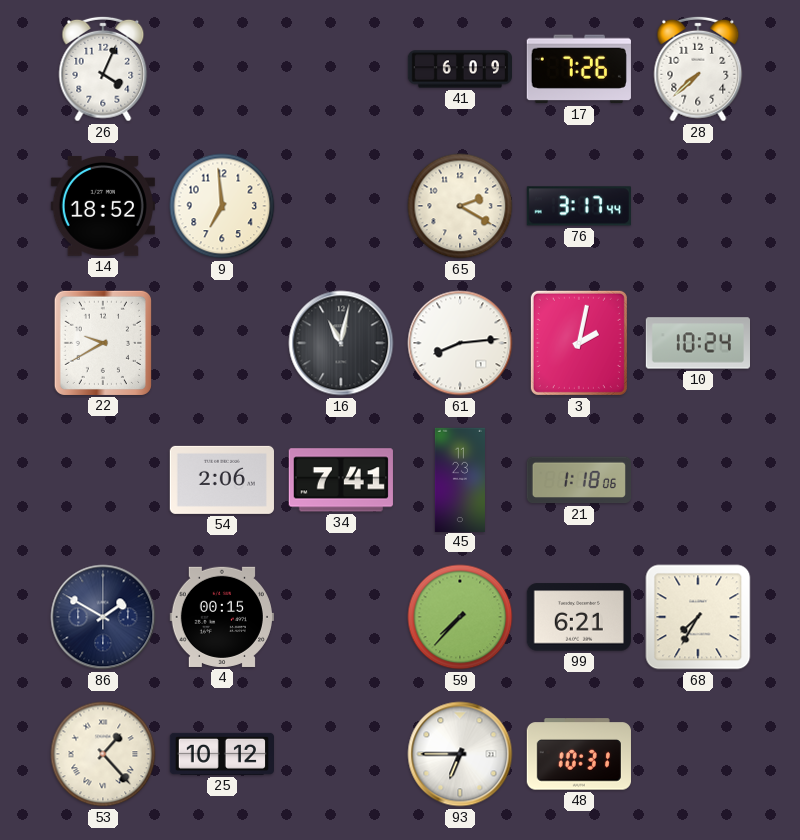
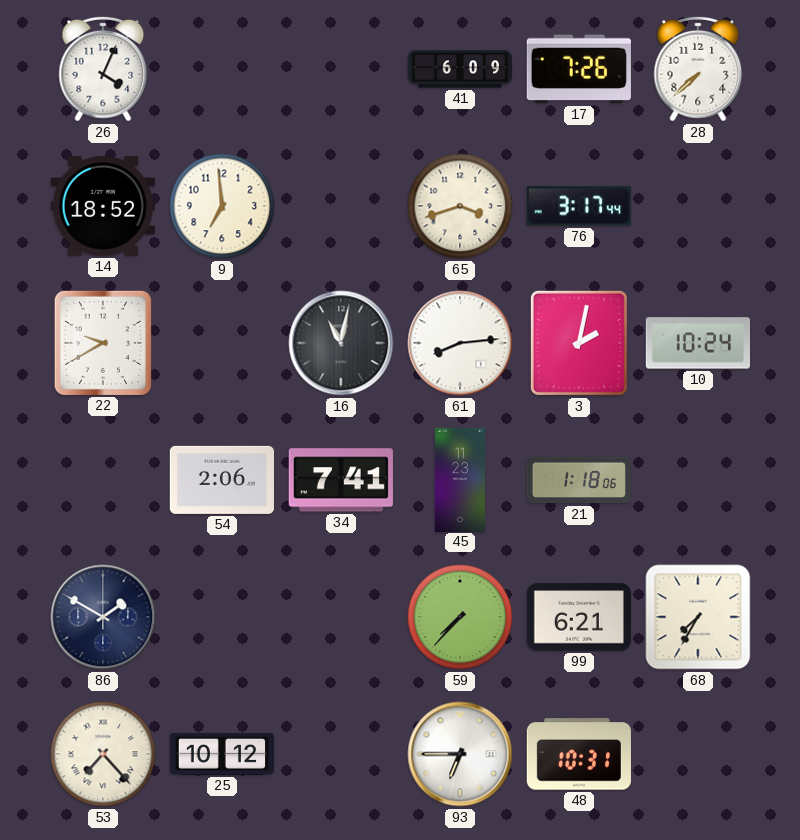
65: 2:20 -> 3:42
4: 00:15 -> none
53: 1:23 -> 7:23
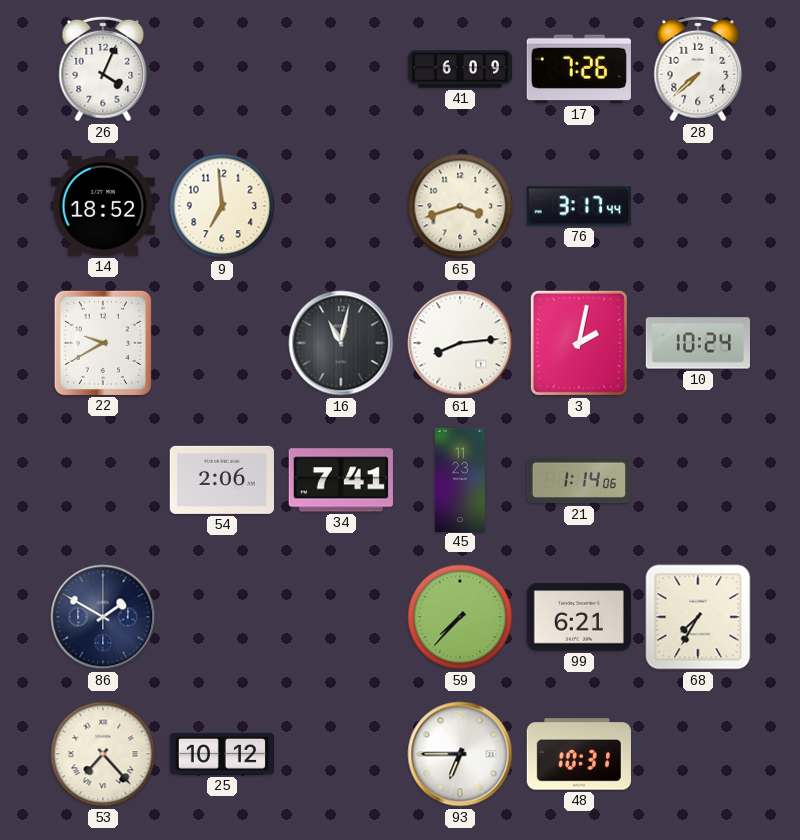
21: 1:18 -> 1:14
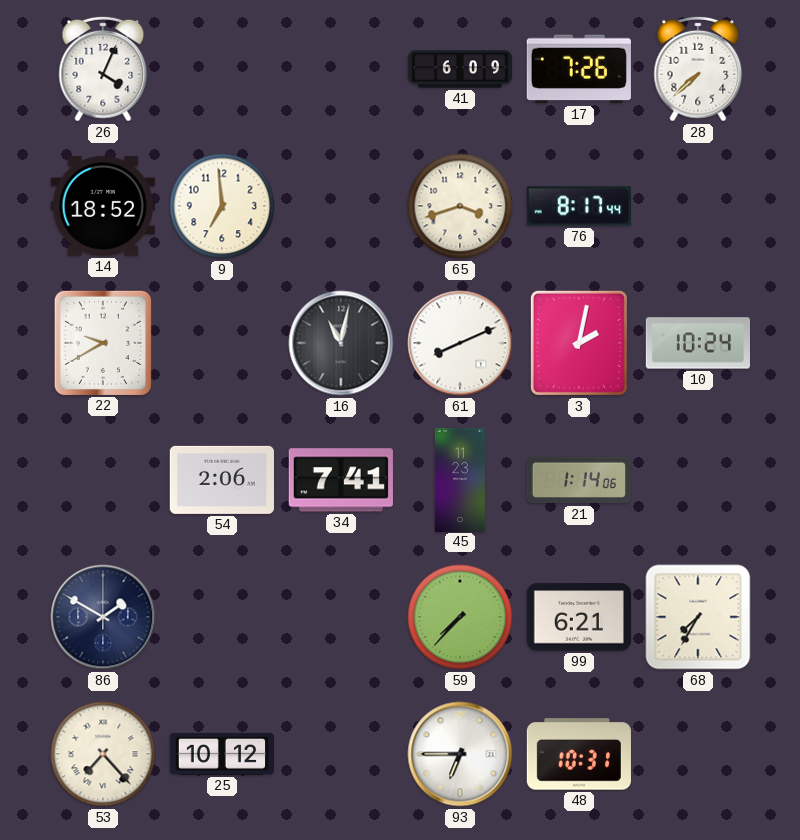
76: 3:17 -> 8:17
61: 8:14 -> 8:11
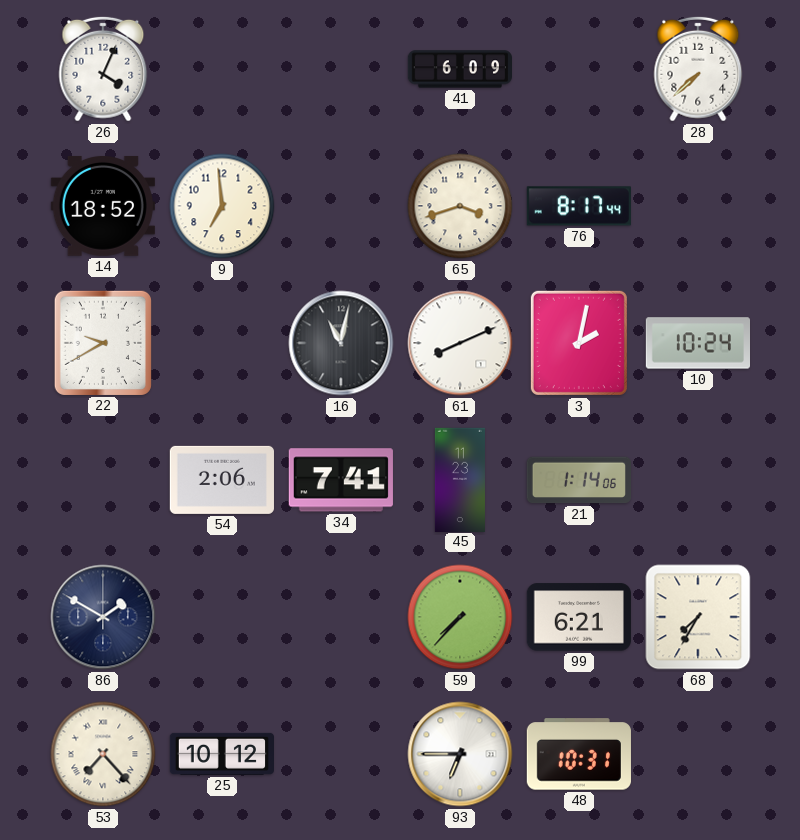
17: 7:26 -> none
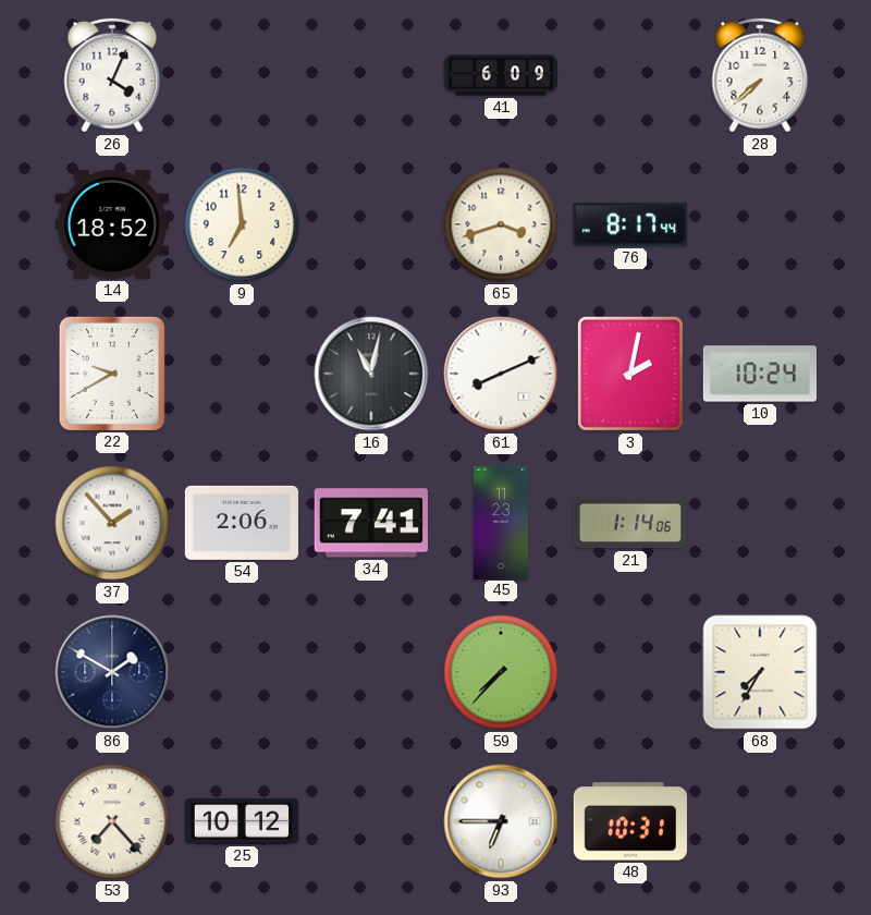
37: none -> 1:53
99: 6:21 -> none
